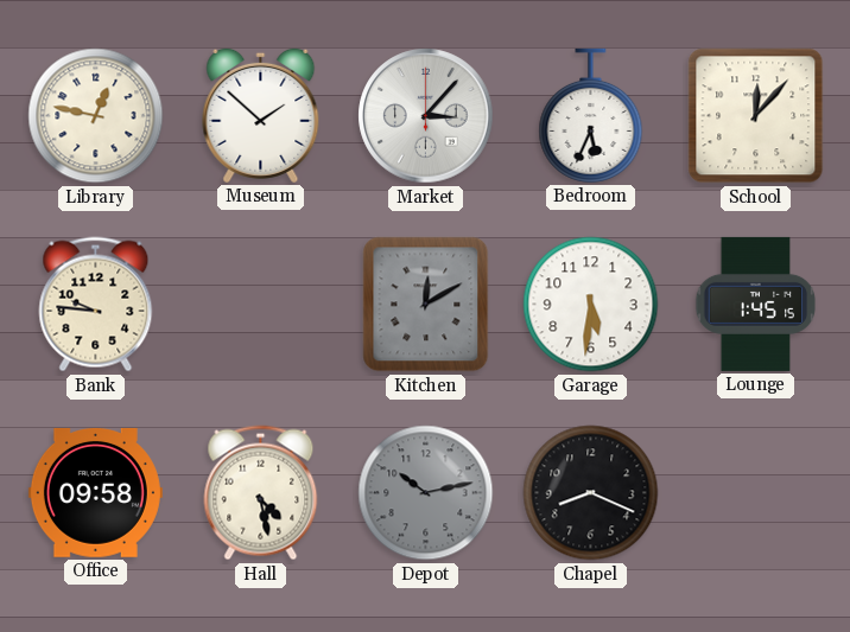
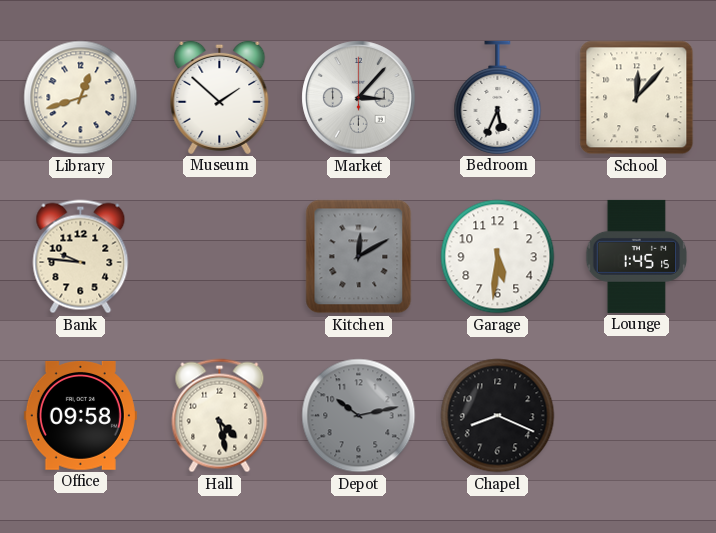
Library: 12:47 -> 12:42
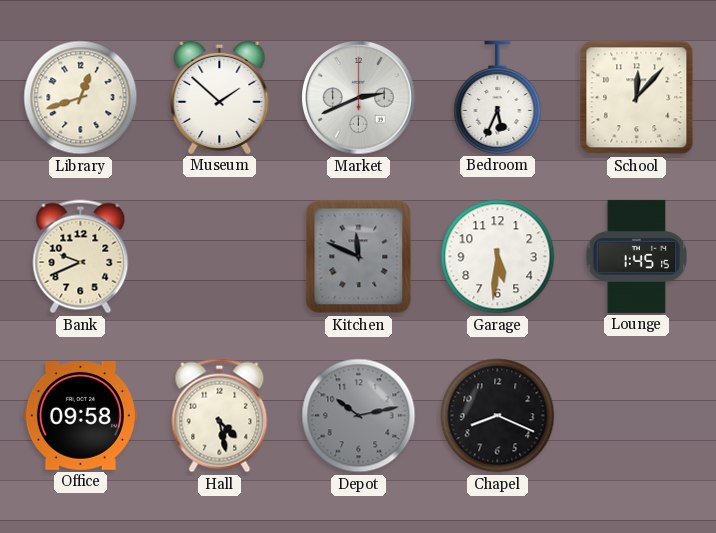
Market: 3:07 -> 2:41
Bank: 9:46 -> 9:41
Kitchen: 12:10 -> 11:49
